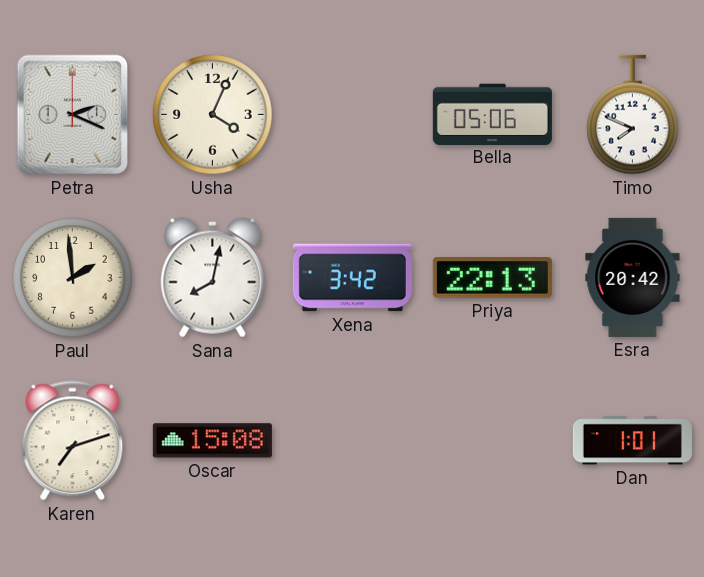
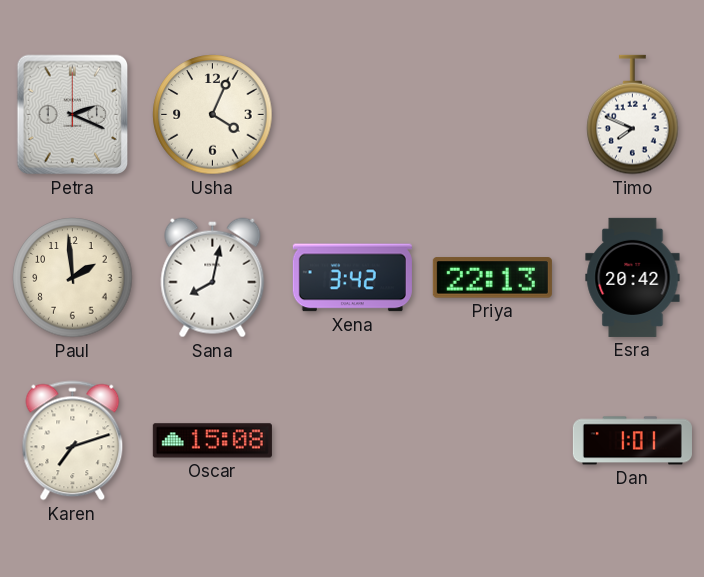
Bella: 05:06 -> none
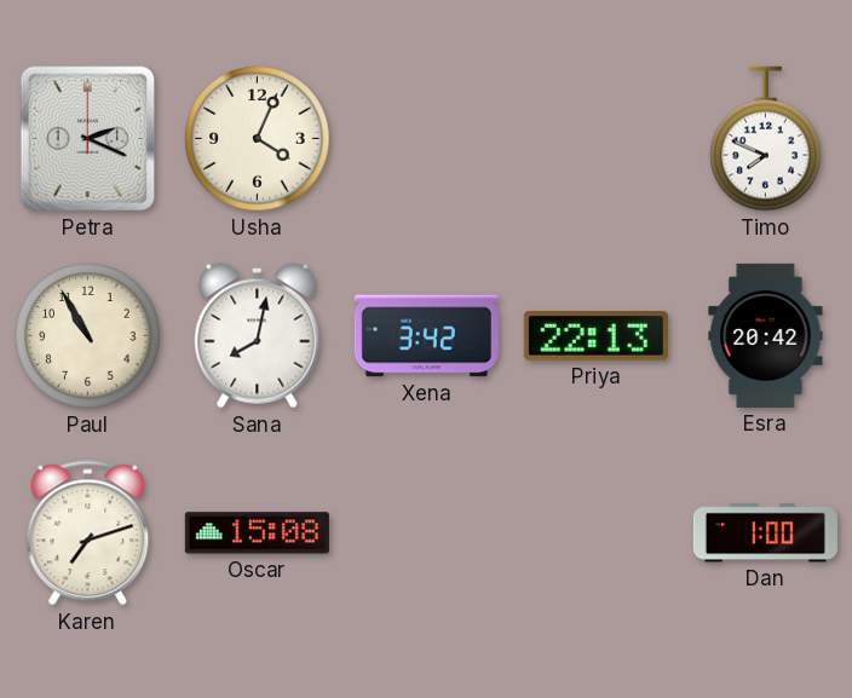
Paul: 1:59 -> 10:55
Dan: 1:01 -> 1:00
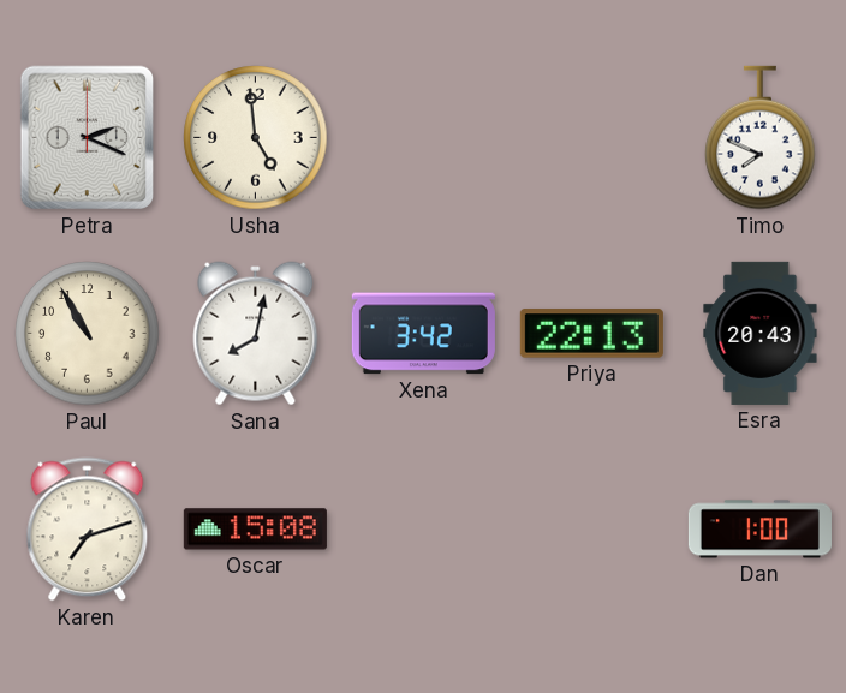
Usha: 4:04 -> 4:59
Esra: 20:42 -> 20:43
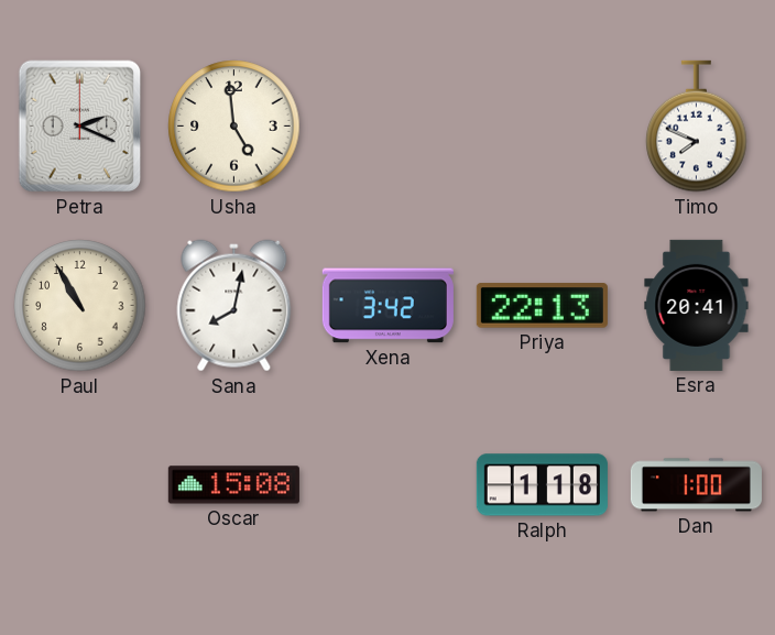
Esra: 20:43 -> 20:41
Karen: 7:12 -> none
Ralph: none -> 1:18
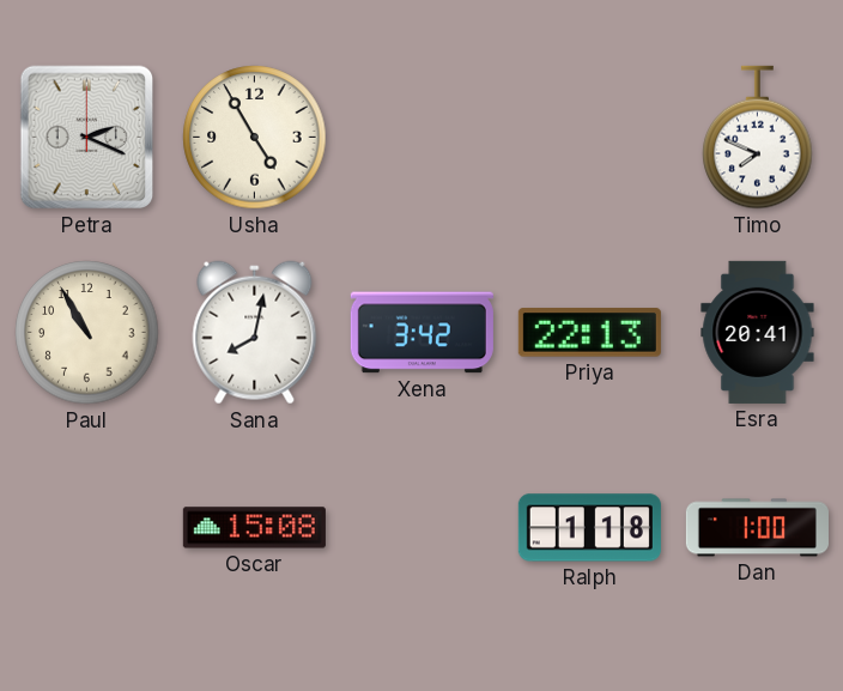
Usha: 4:59 -> 4:55
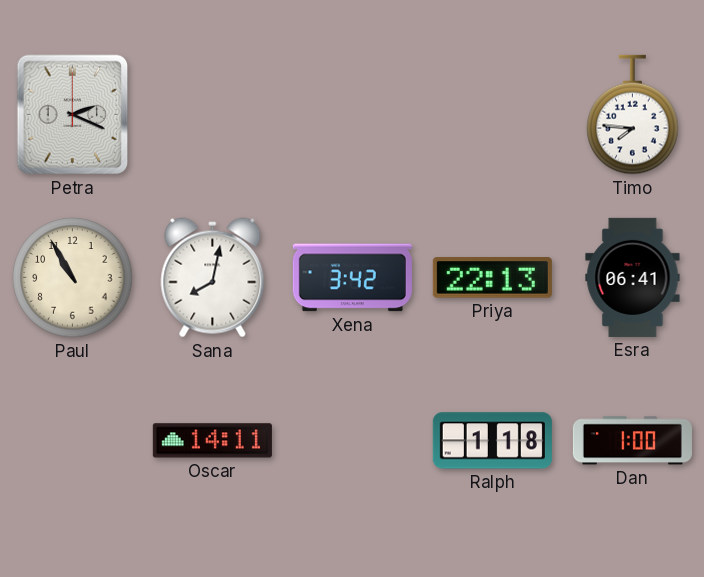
Usha: 4:55 -> none
Timo: 7:49 -> 7:46
Esra: 20:41 -> 06:41
Oscar: 15:08 -> 14:11
